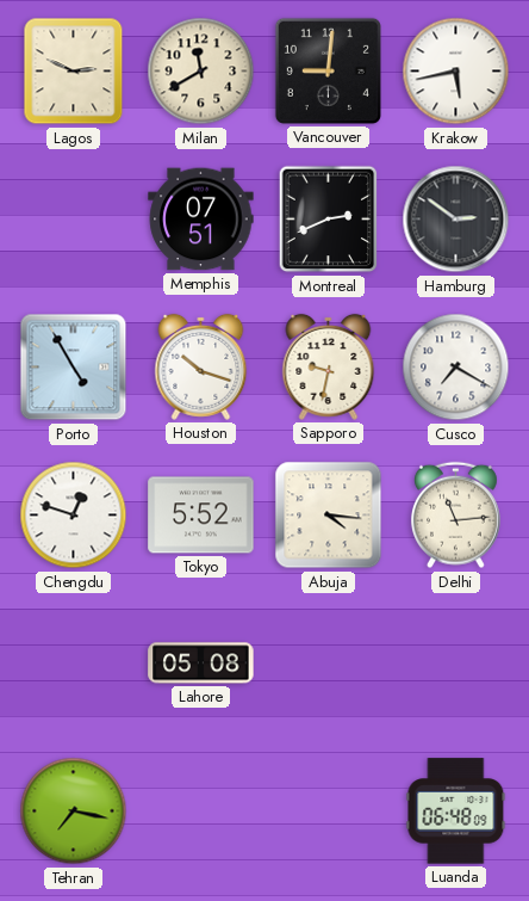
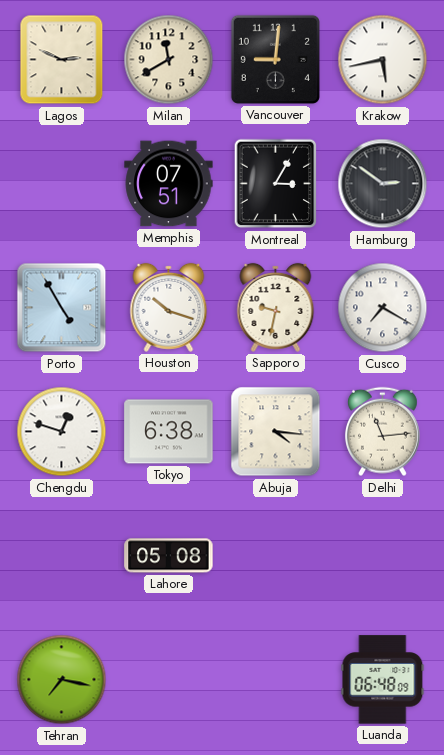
Montreal: 2:41 -> 3:05
Tokyo: 5:52 -> 6:38
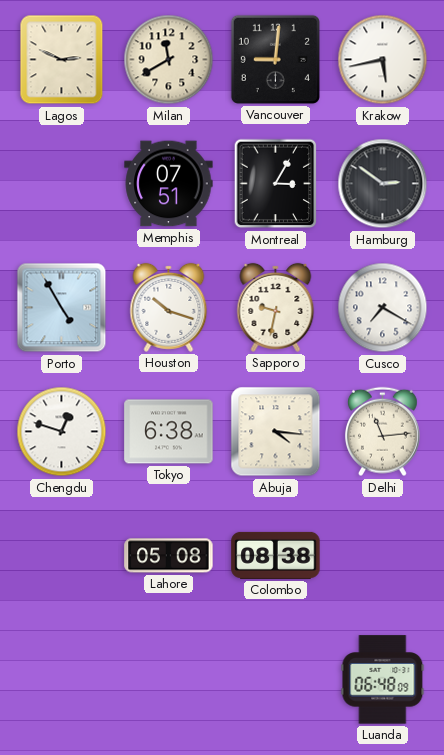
Colombo: none -> 08:38
Tehran: 7:17 -> none
